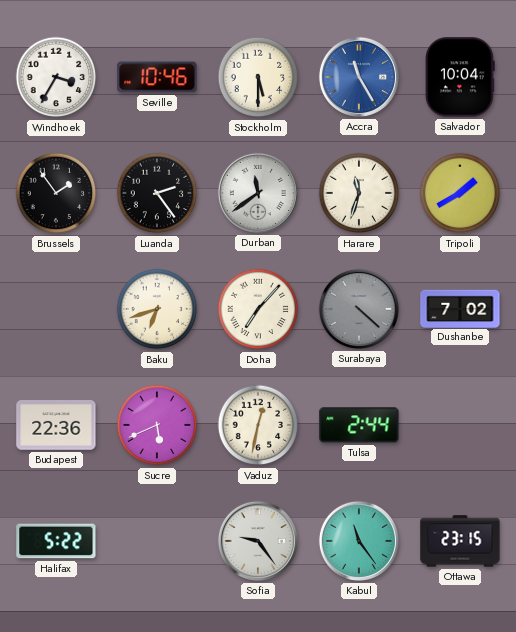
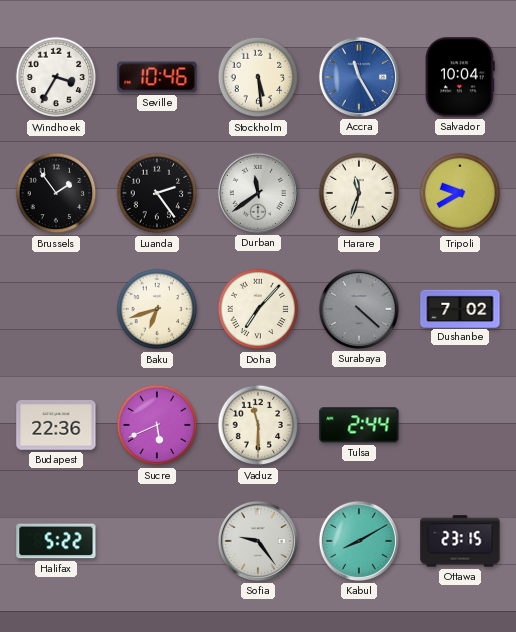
Stockholm: 5:30 -> 5:29
Tripoli: 1:40 -> 9:40
Vaduz: 12:32 -> 11:30
Kabul: 11:24 -> 8:10
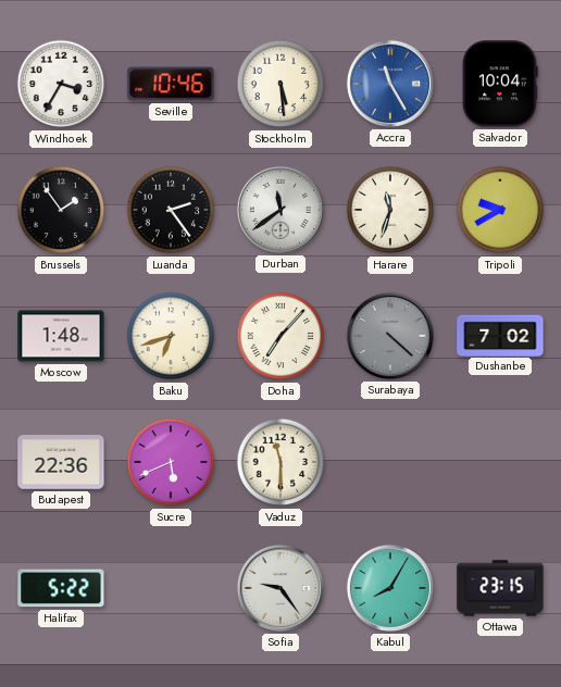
Moscow: none -> 1:48
Tulsa: 2:44 -> none
Kabul: 8:10 -> 8:05
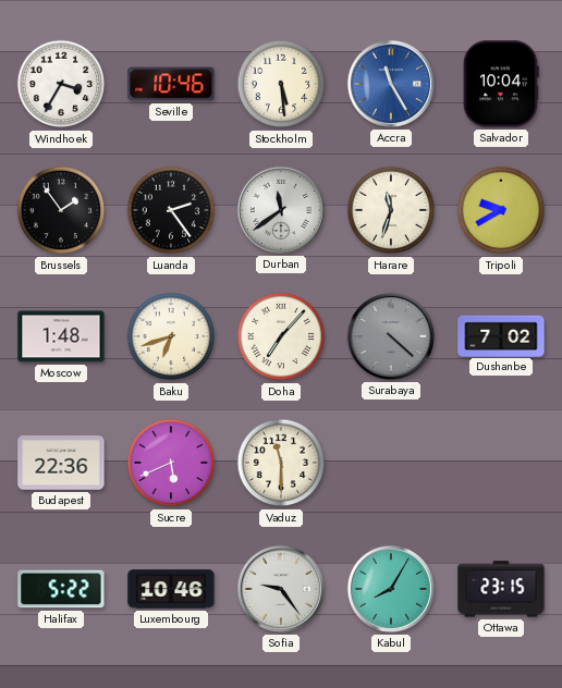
Luxembourg: none -> 10:46
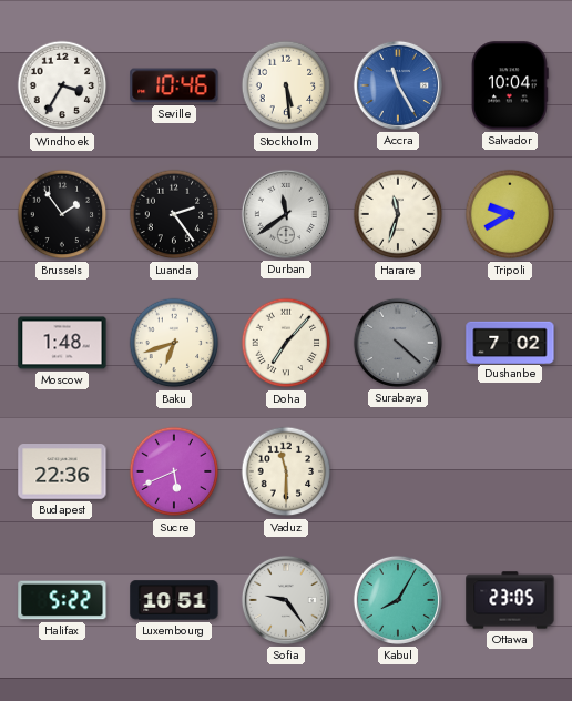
Luxembourg: 10:46 -> 10:51
Ottawa: 23:15 -> 23:05
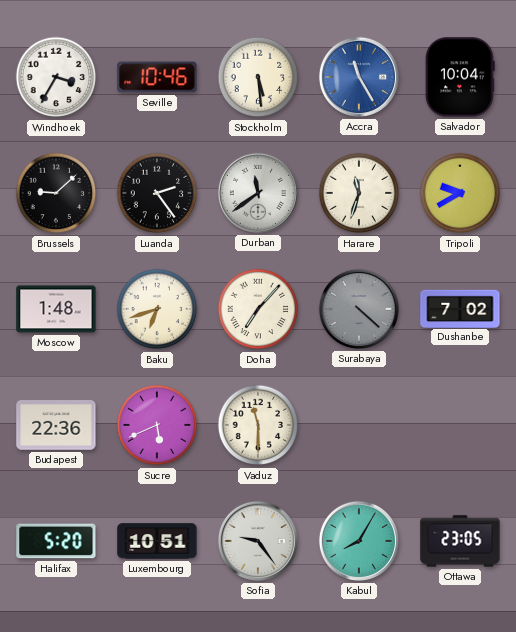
Brussels: 1:54 -> 9:08
Halifax: 5:22 -> 5:20
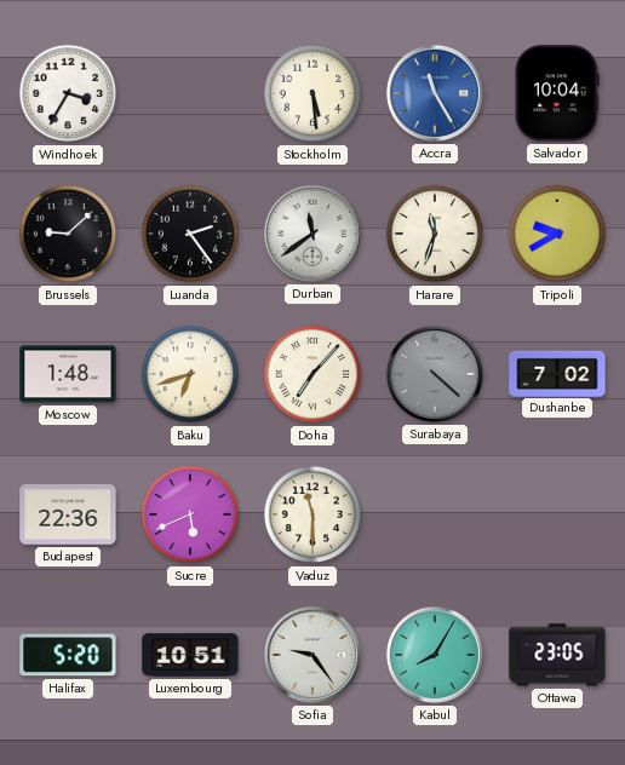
Seville: 10:46 -> none
